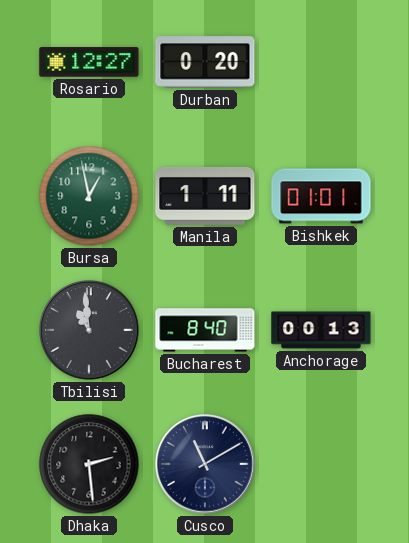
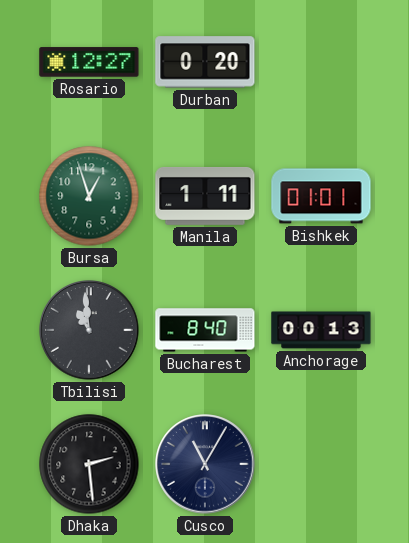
Bursa: 12:58 -> 12:57
Cusco: 11:10 -> 11:05
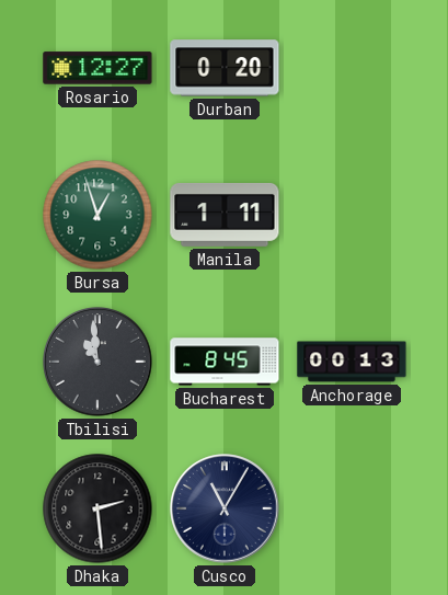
Bishkek: 01:01 -> none
Bucharest: 8:40 -> 8:45
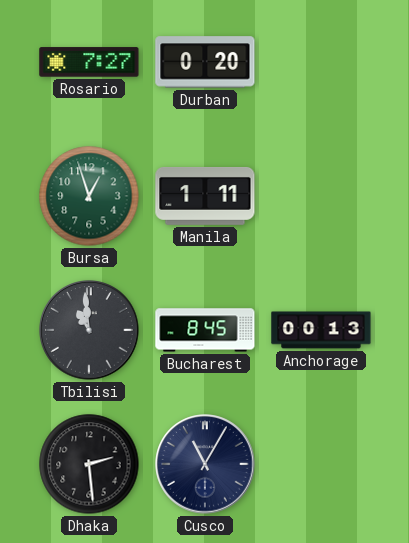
Rosario: 12:27 -> 7:27
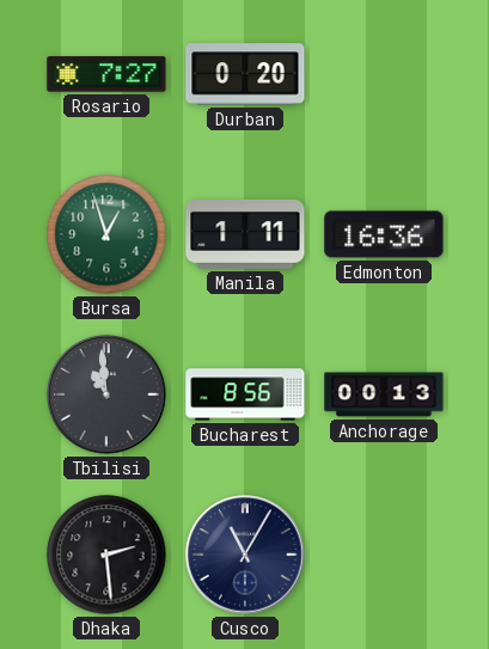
Edmonton: none -> 16:36
Bucharest: 8:45 -> 8:56
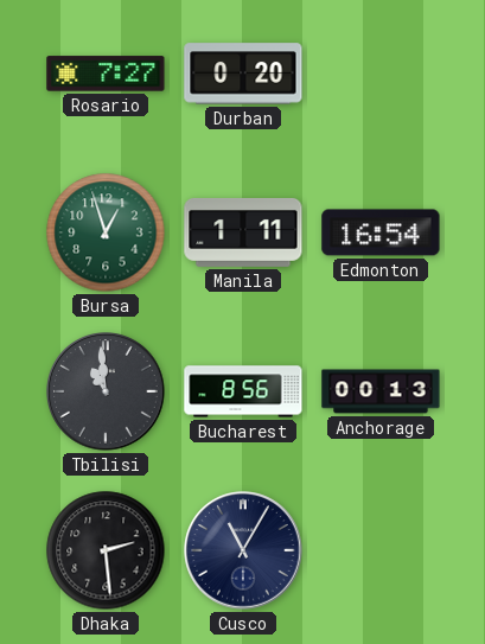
Edmonton: 16:36 -> 16:54
